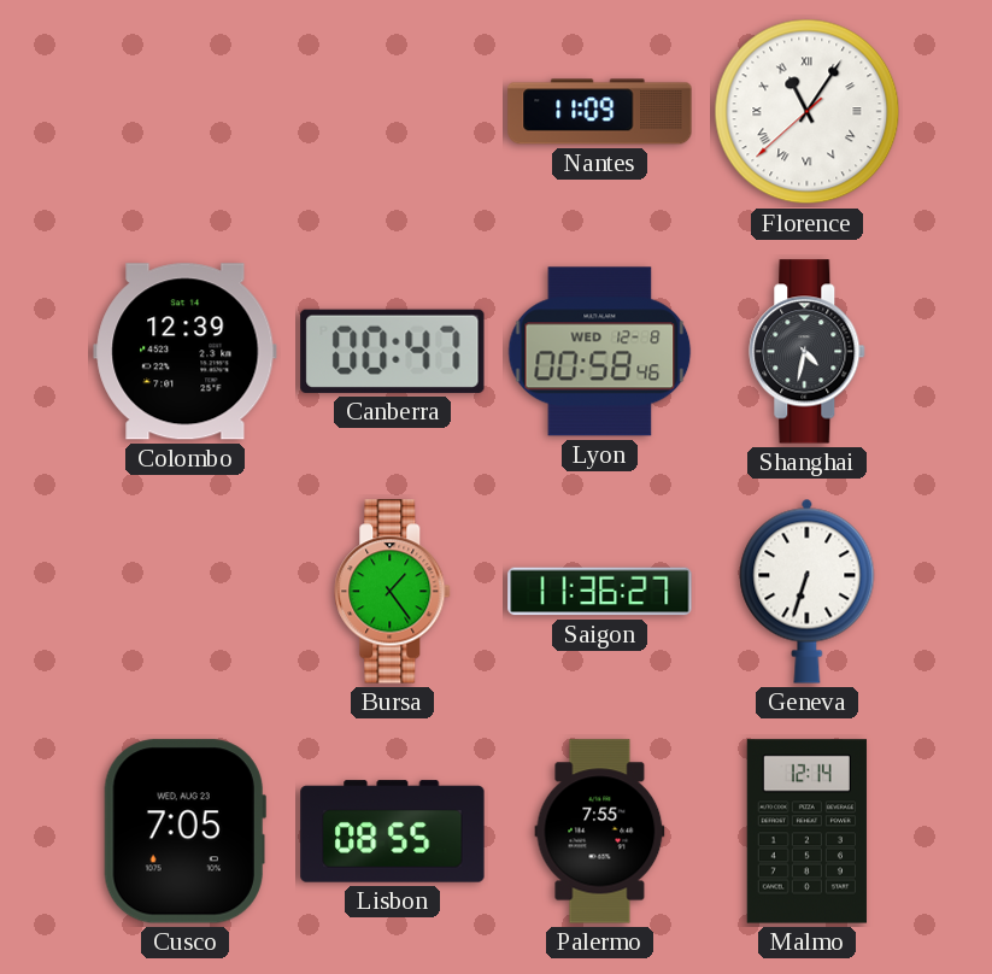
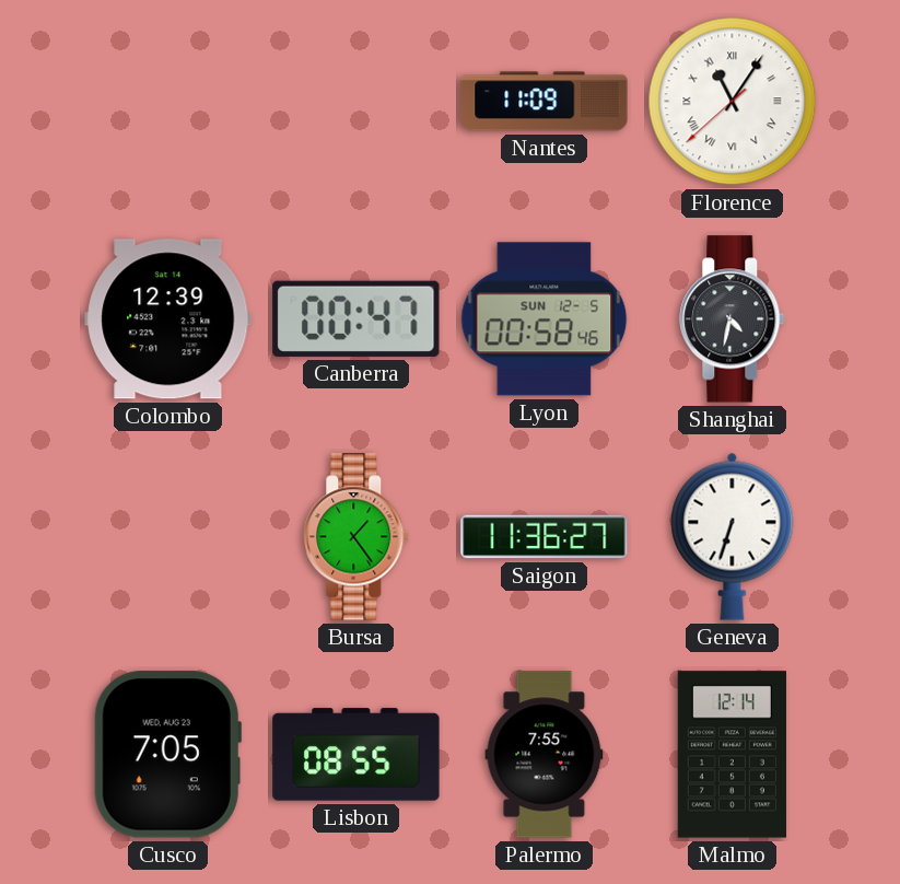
Lyon date: WED 12-8 -> SUN 12-5
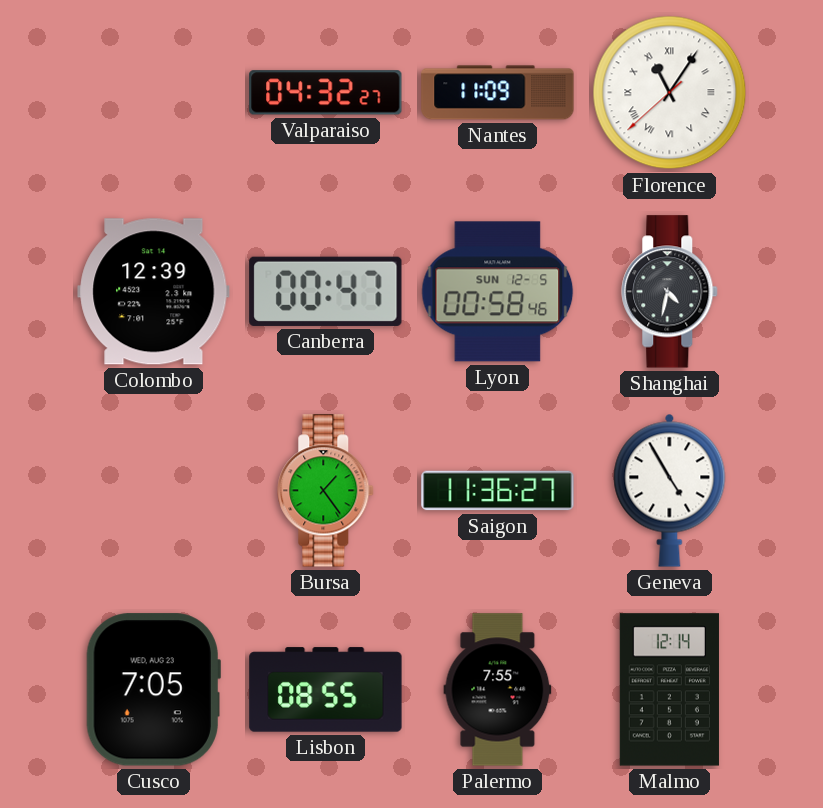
Valparaiso: none -> 04:32
Geneva: 6:33 -> 4:55
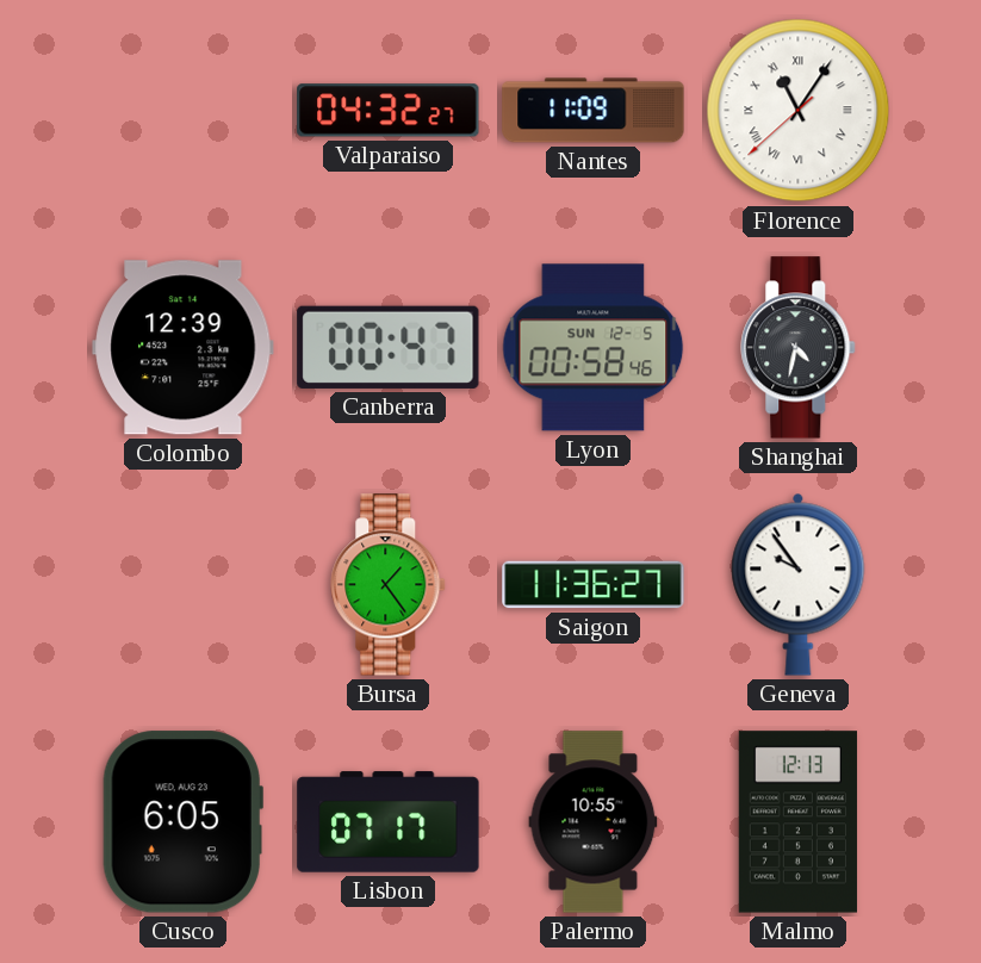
Geneva: 4:55 -> 9:54
Cusco: 7:05 -> 6:05
Lisbon: 08:55 -> 07:17
Palermo: 7:55 -> 10:55
Malmo: 12:14 -> 12:13
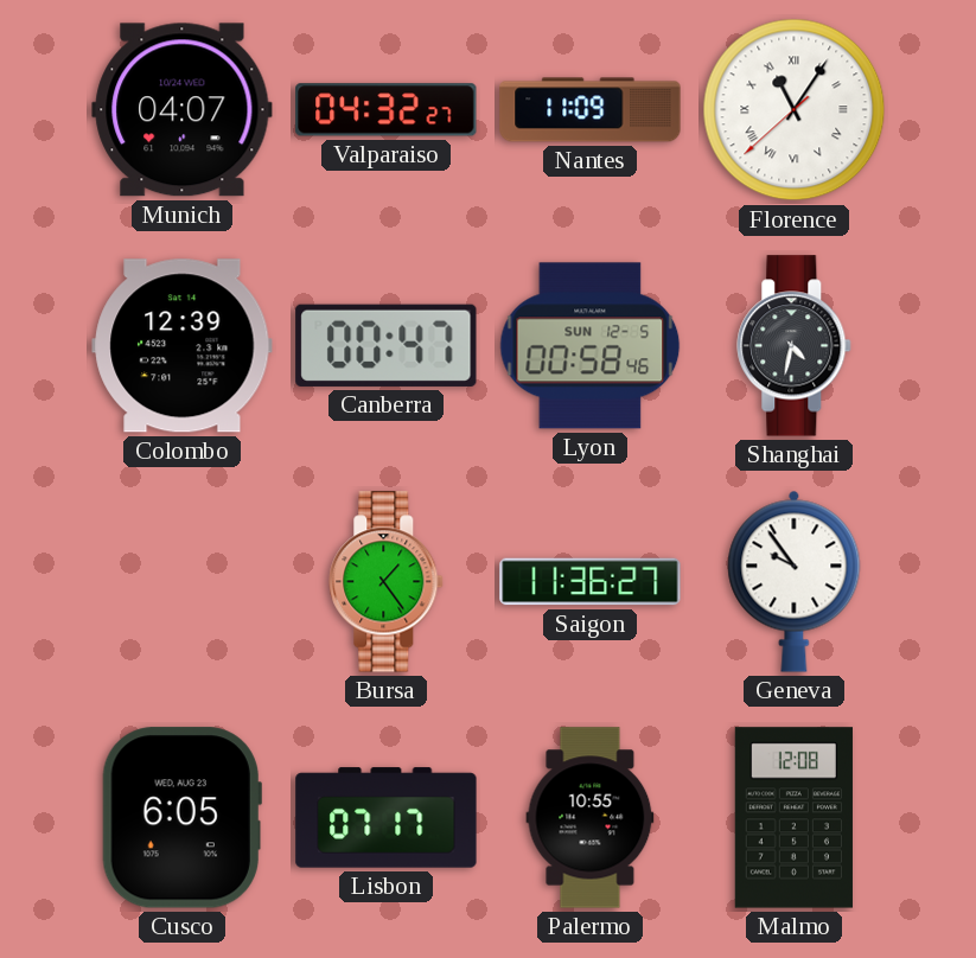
Munich: none -> 04:07
Malmo: 12:13 -> 12:08
